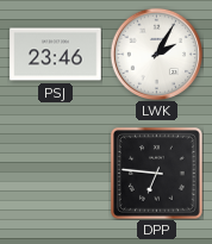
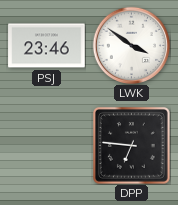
LWK: 2:05 -> 3:51
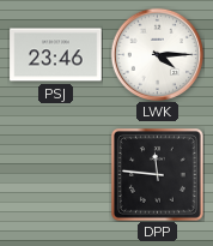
LWK: 3:51 -> 4:15
DPP: 6:46 -> 11:46
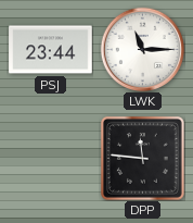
PSJ: 23:46 -> 23:44
LWK: 4:15 -> 11:15
